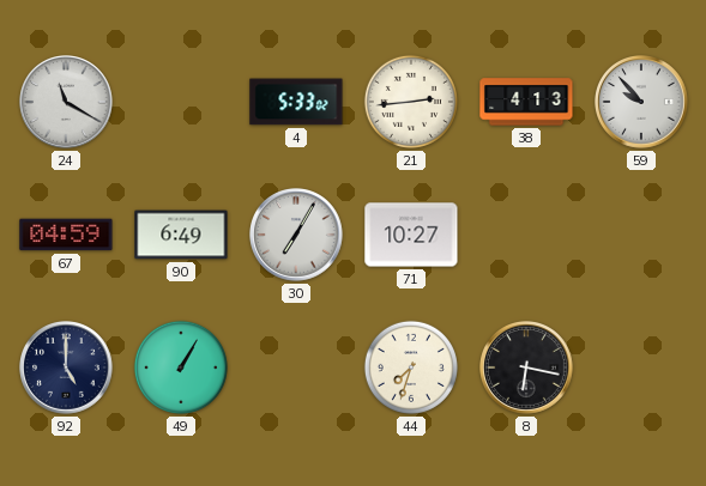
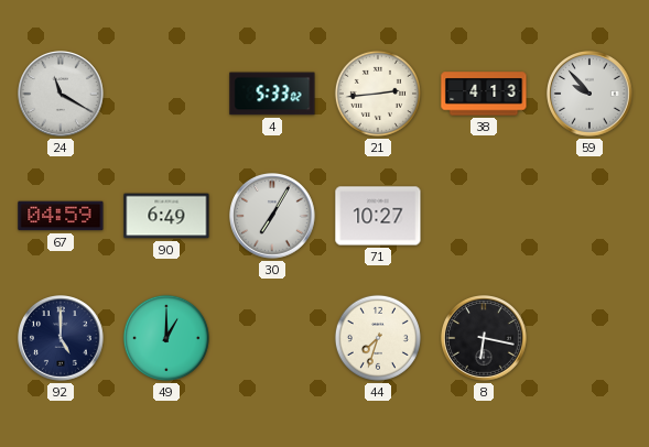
49: 1:05 -> 1:00
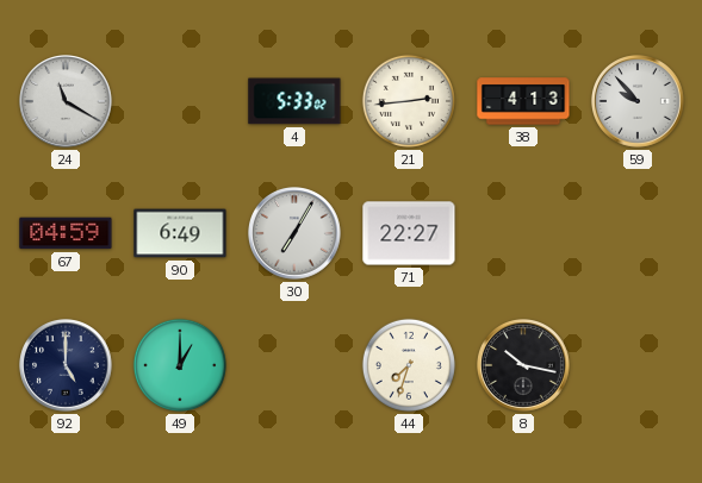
71: 10:27 -> 22:27
8: 6:17 -> 10:17
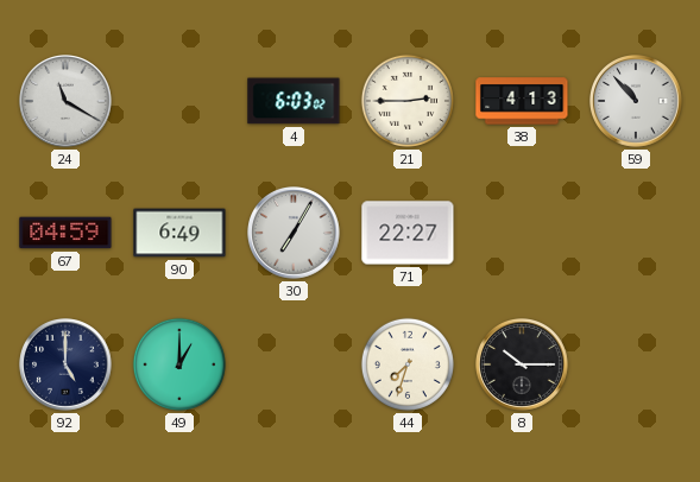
4: 5:33 -> 6:03
21: 2:44 -> 2:45
59: 9:53 -> 10:53
8: 10:17 -> 10:15
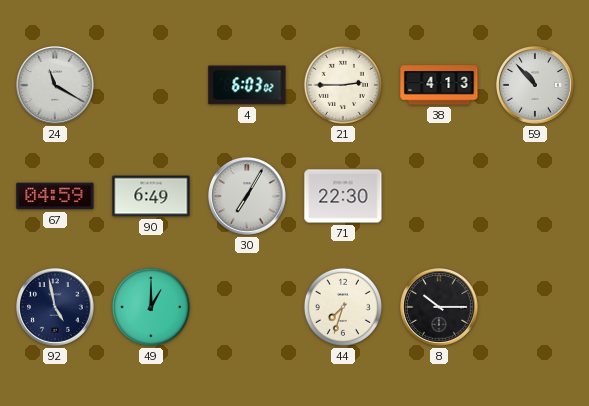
71: 22:27 -> 22:30
92: 5:00 -> 4:58
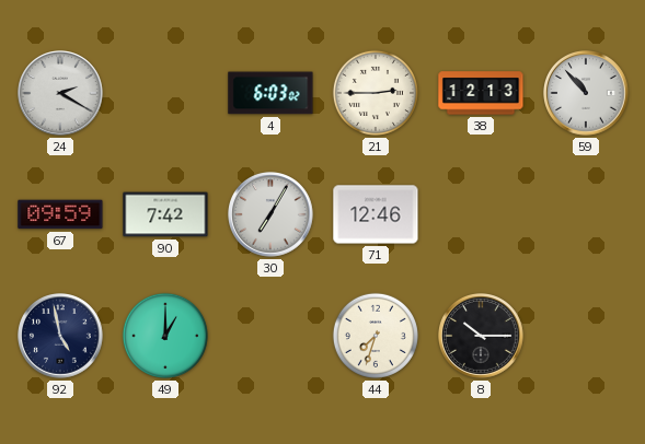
24: 11:20 -> 2:20
38: 4:13 -> 12:13
67: 04:59 -> 09:59
90: 6:49 -> 7:42
71: 22:30 -> 12:46
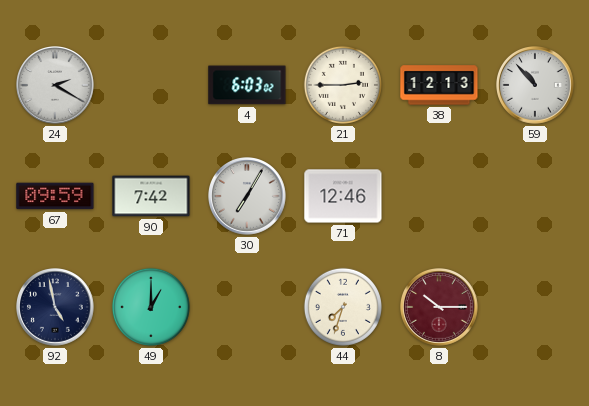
8 dial: black -> burgundy
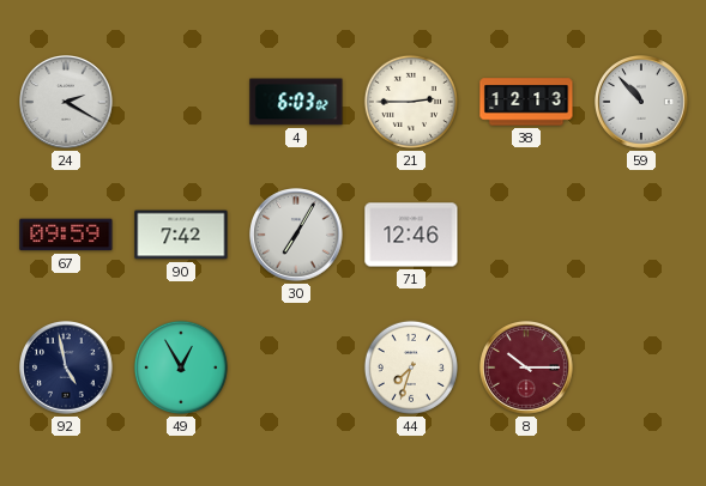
49: 1:00 -> 12:55
